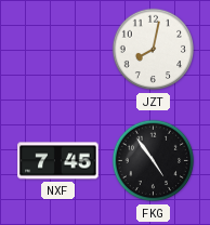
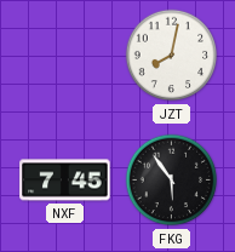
FKG: 4:54 -> 5:54
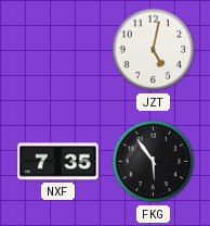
JZT: 8:02 -> 5:02
NXF: 7:45 -> 7:35
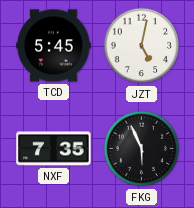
TCD: none -> 5:45
FKG: 5:54 -> 5:56
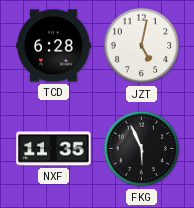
TCD: 5:45 -> 6:28
NXF: 7:35 -> 11:35
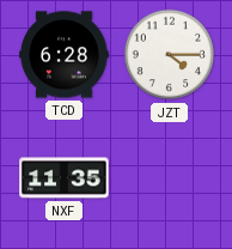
JZT: 5:02 -> 4:15
FKG: 5:56 -> none
